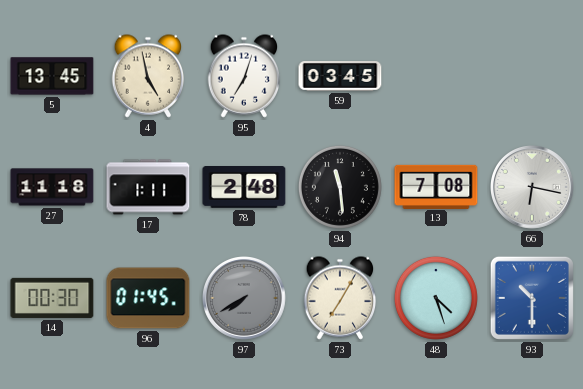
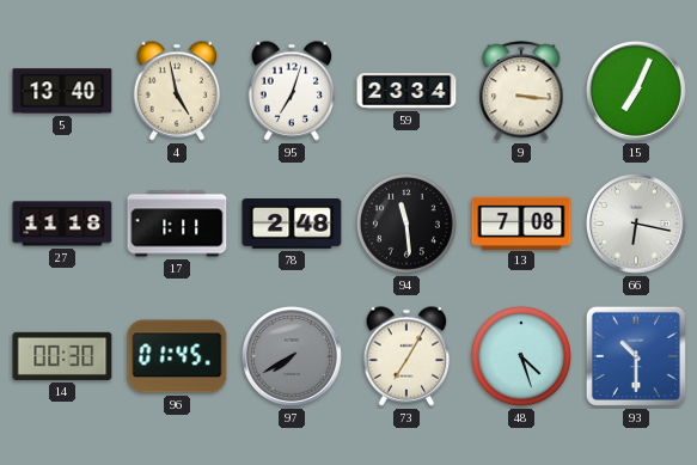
5: 13:45 -> 13:40
59: 03:45 -> 23:34
9: none -> 3:16
15: none -> 7:04
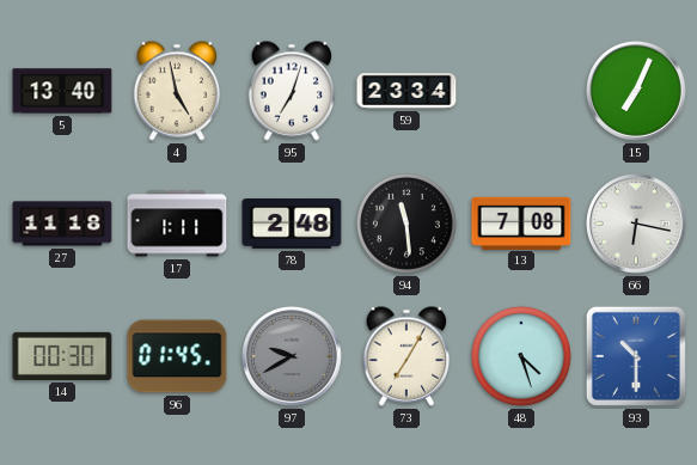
9: 3:16 -> none
97: 7:40 -> 9:40
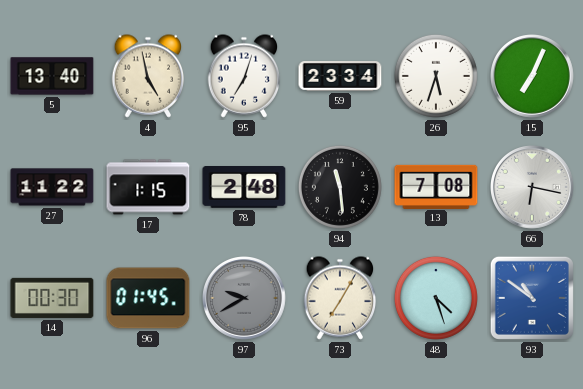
26: none -> 5:33
27: 11:18 -> 11:22
17: 1:11 -> 1:15
93: 10:30 -> 10:51
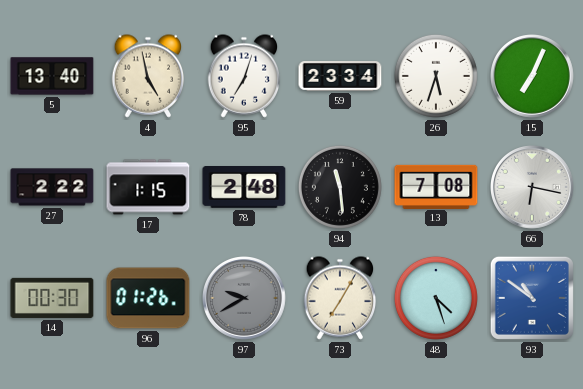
27: 11:22 -> 2:22
96: 01:45 -> 01:26
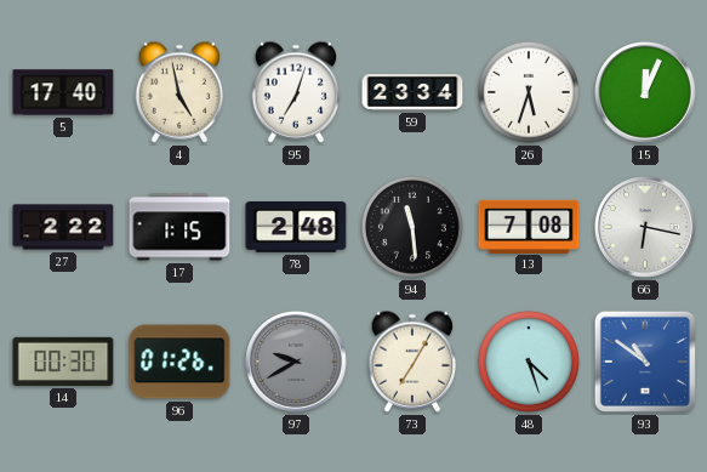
5: 13:40 -> 17:40
15: 7:04 -> 12:04
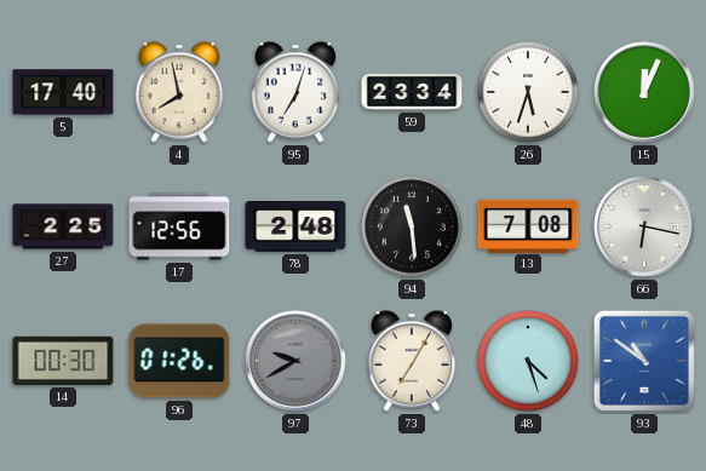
4: 4:58 -> 7:58
27: 2:22 -> 2:25
17: 1:15 -> 12:56
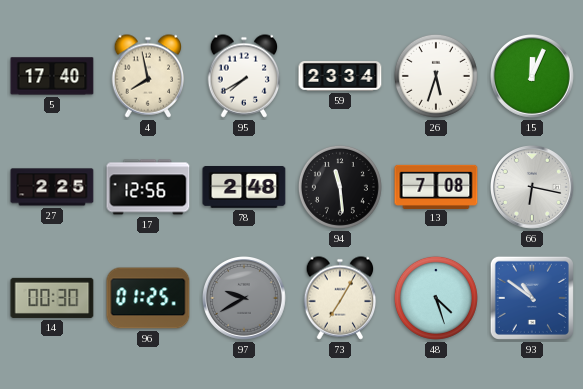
95: 7:03 -> 7:40
96: 01:26 -> 01:25
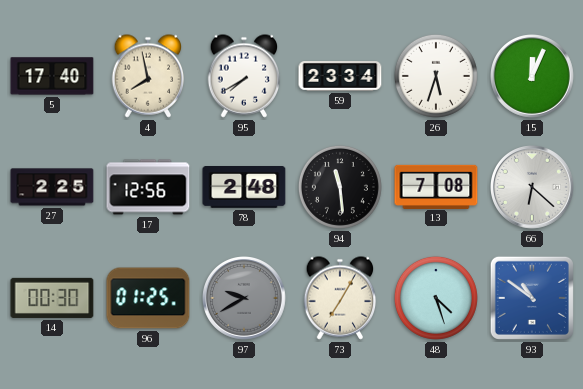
66: 6:17 -> 6:22
